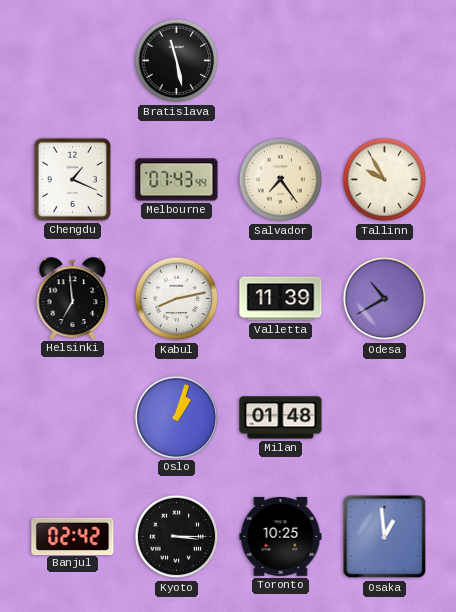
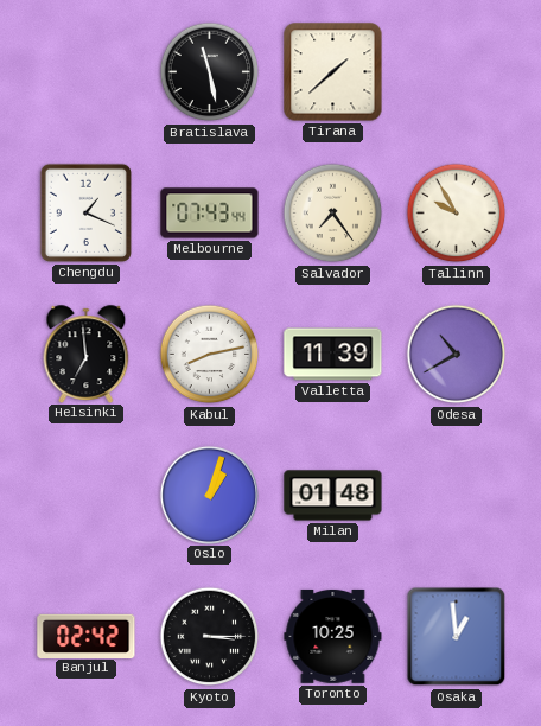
Tirana: none -> 1:38
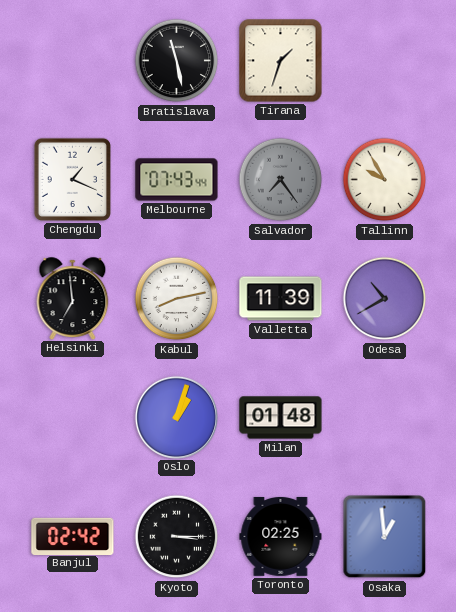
Tirana: 1:38 -> 1:33
Salvador dial: cream -> grey
Toronto: 10:25 -> 02:25
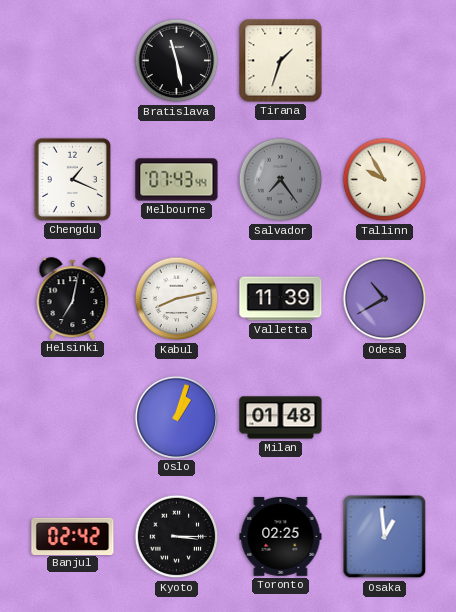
Helsinki: 6:59 -> 7:02
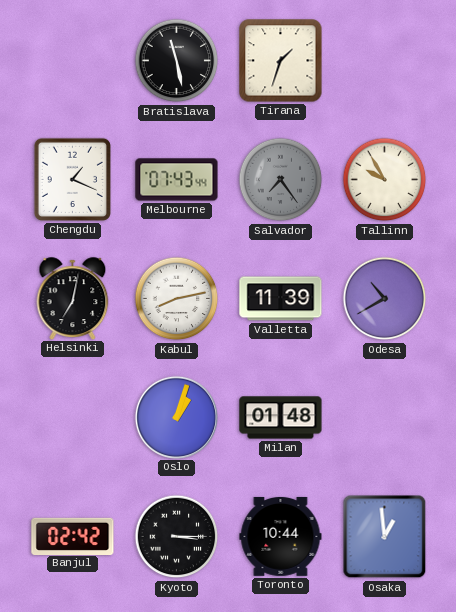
Toronto: 02:25 -> 10:44
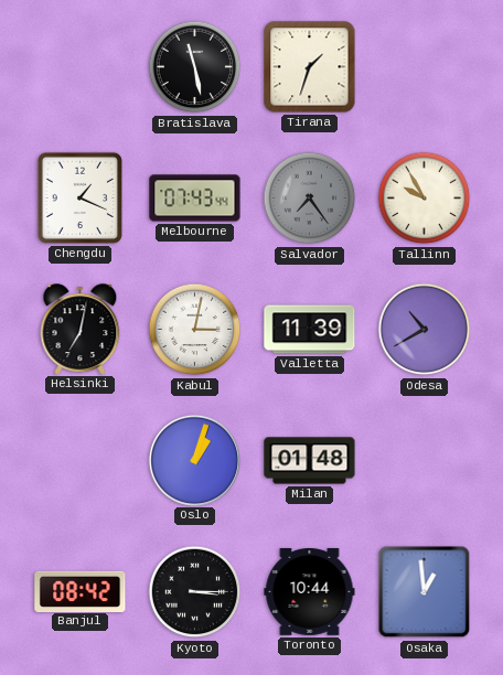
Kabul: 8:13 -> 3:02
Banjul: 02:42 -> 08:42
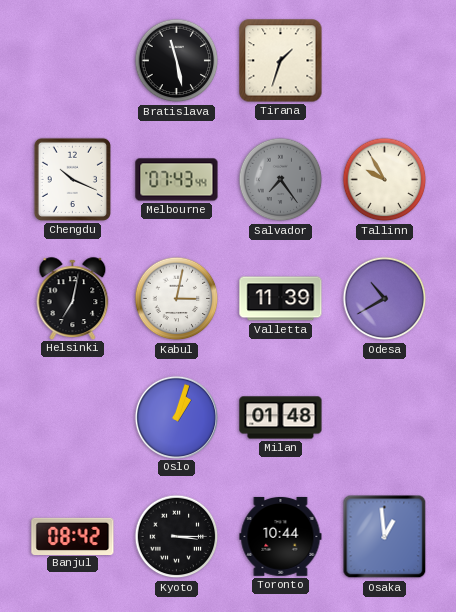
Chengdu: 1:19 -> 10:19
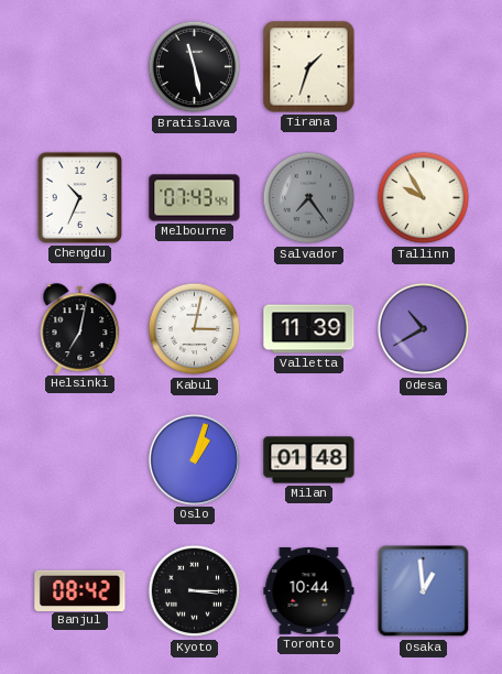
Chengdu: 10:19 -> 10:34
